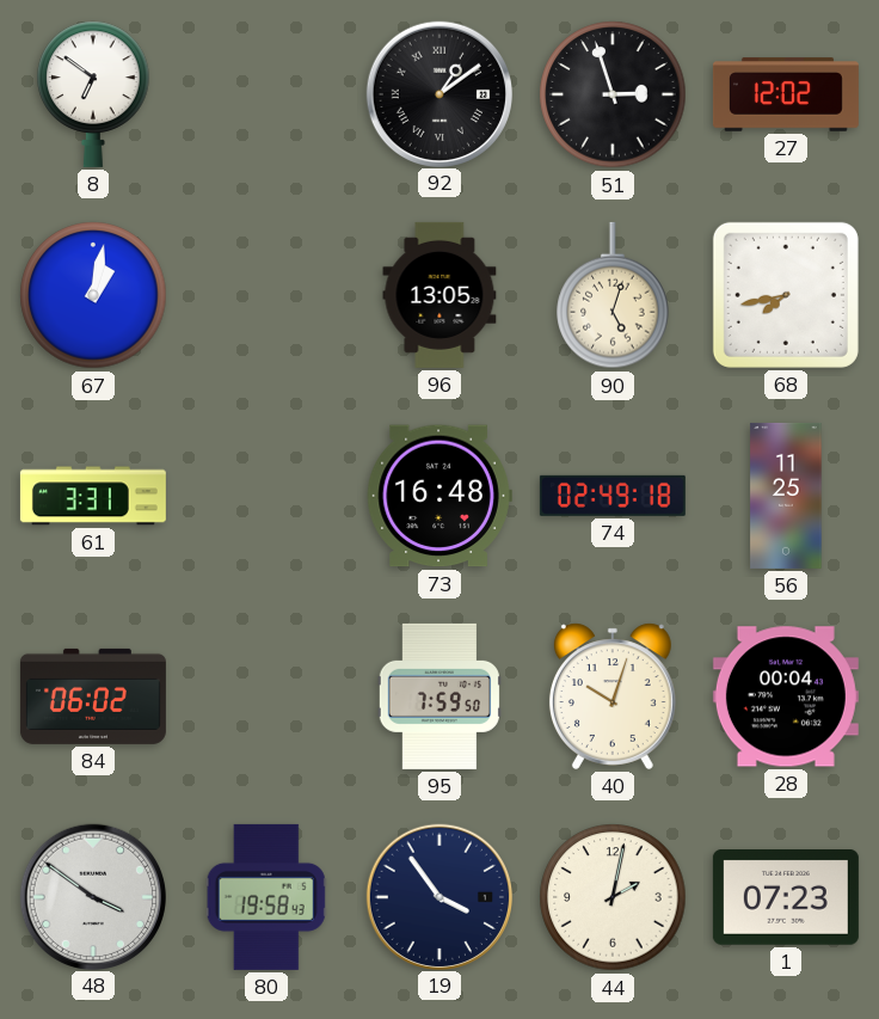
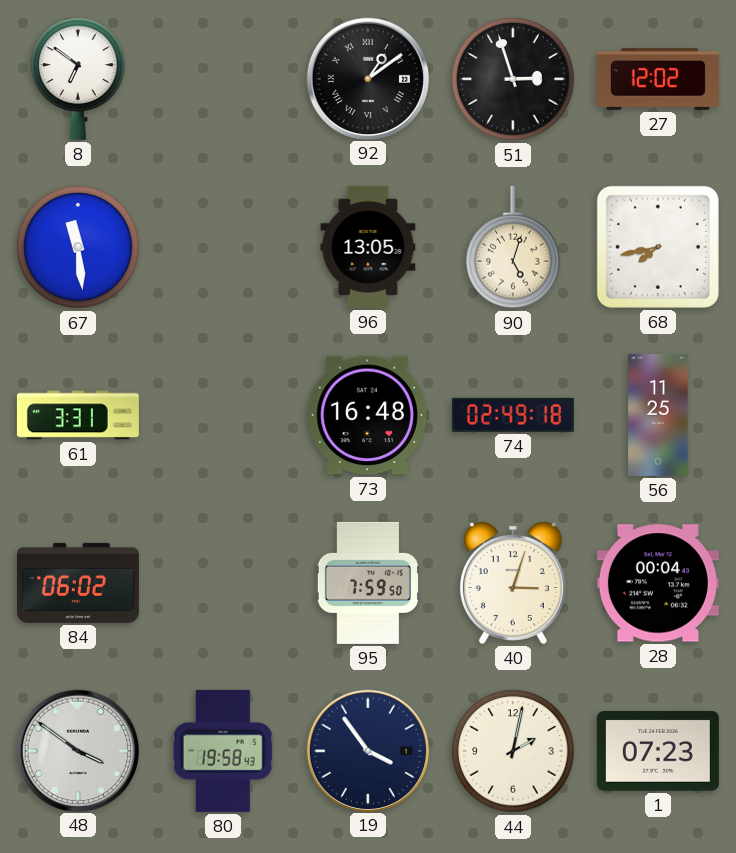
67: 1:02 -> 11:29
40: 10:03 -> 3:03
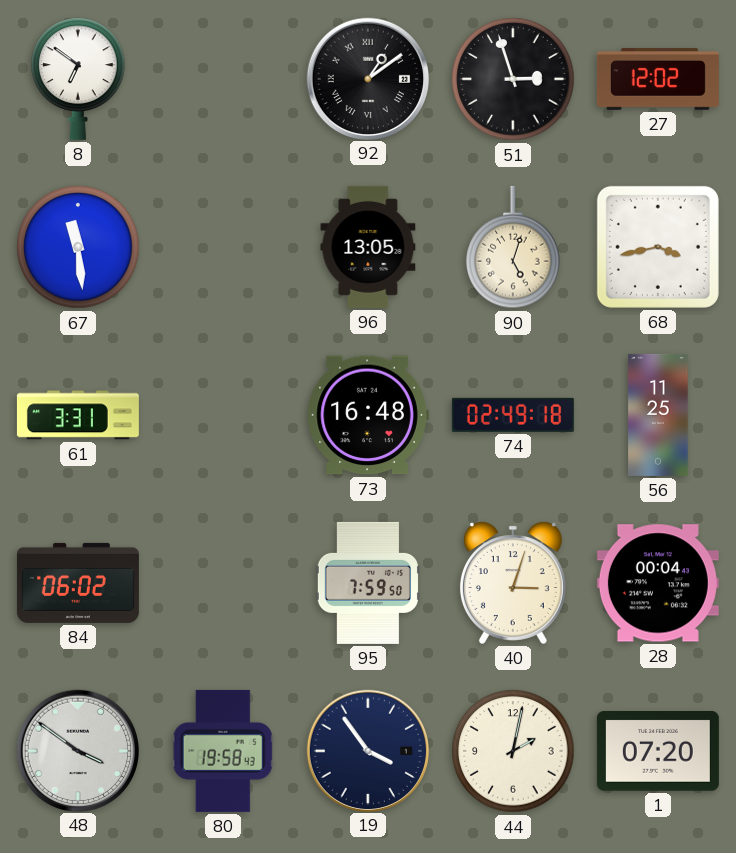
68: 7:43 -> 3:43
1: 07:23 -> 07:20
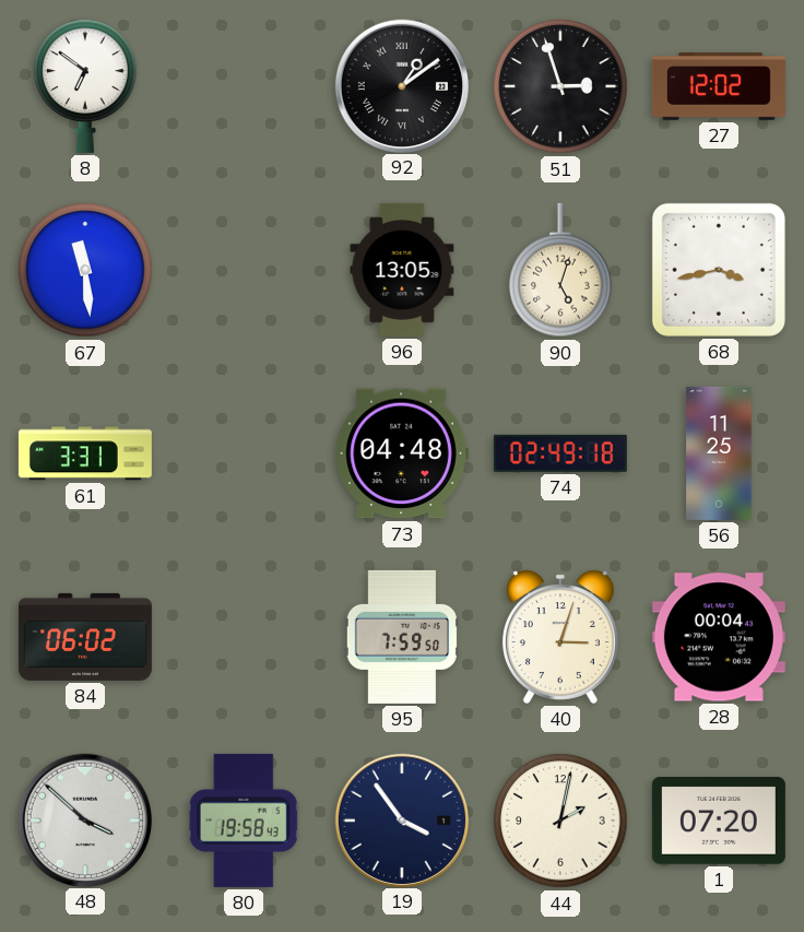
73: 16:48 -> 04:48
48: 3:51 -> 3:52
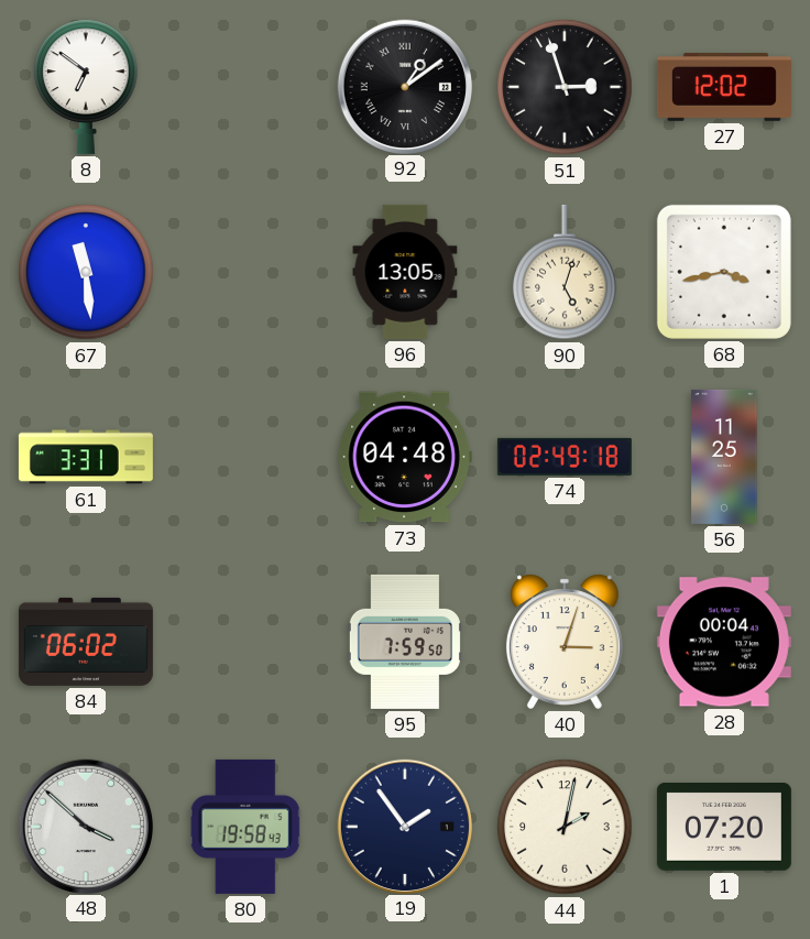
19: 3:54 -> 1:54
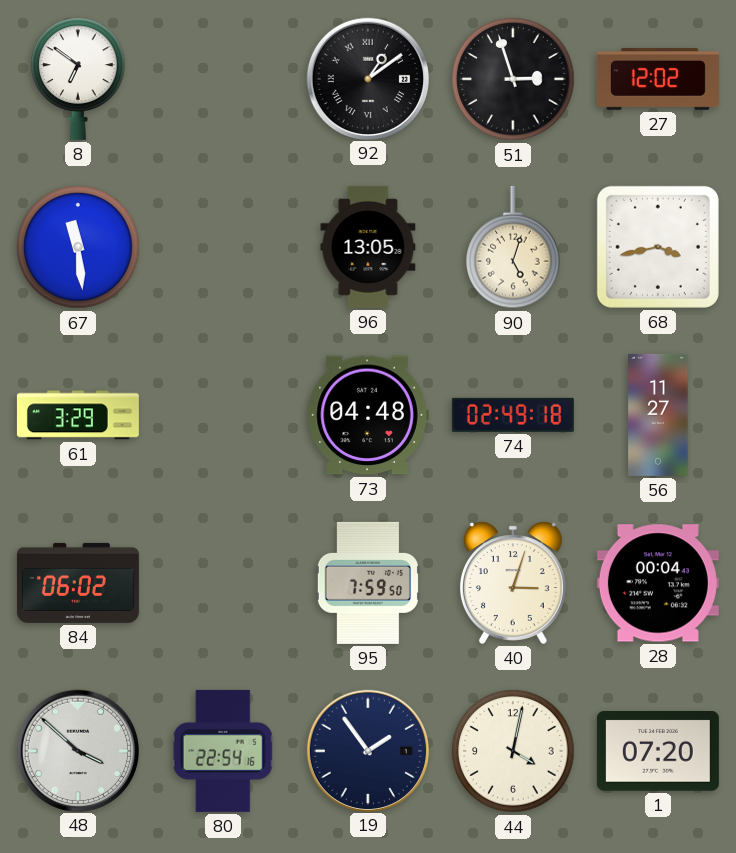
61: 3:31 -> 3:29
56: 11:25 -> 11:27
80: 19:58 -> 22:54
44: 2:02 -> 4:02
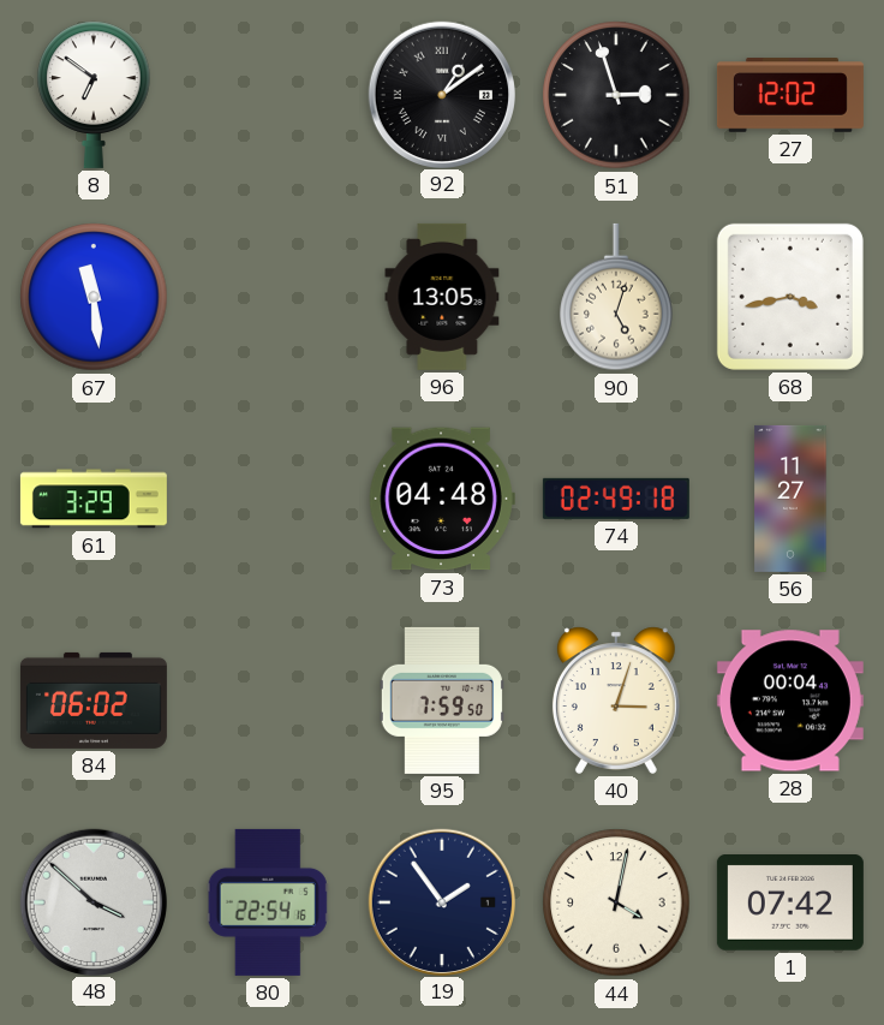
1: 07:20 -> 07:42
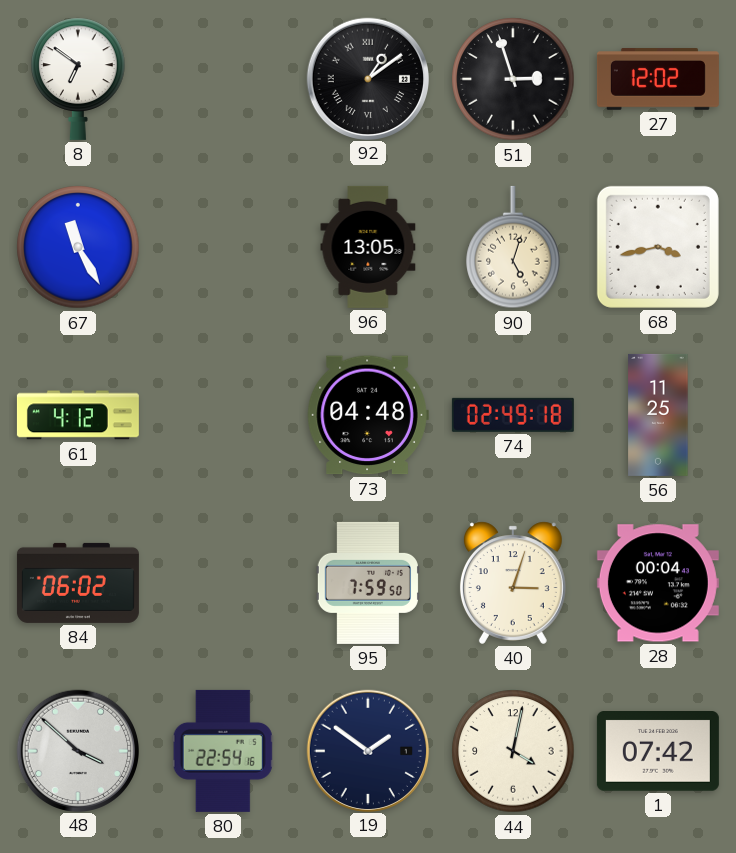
67: 11:29 -> 11:25
61: 3:29 -> 4:12
56: 11:27 -> 11:25
19: 1:54 -> 1:51
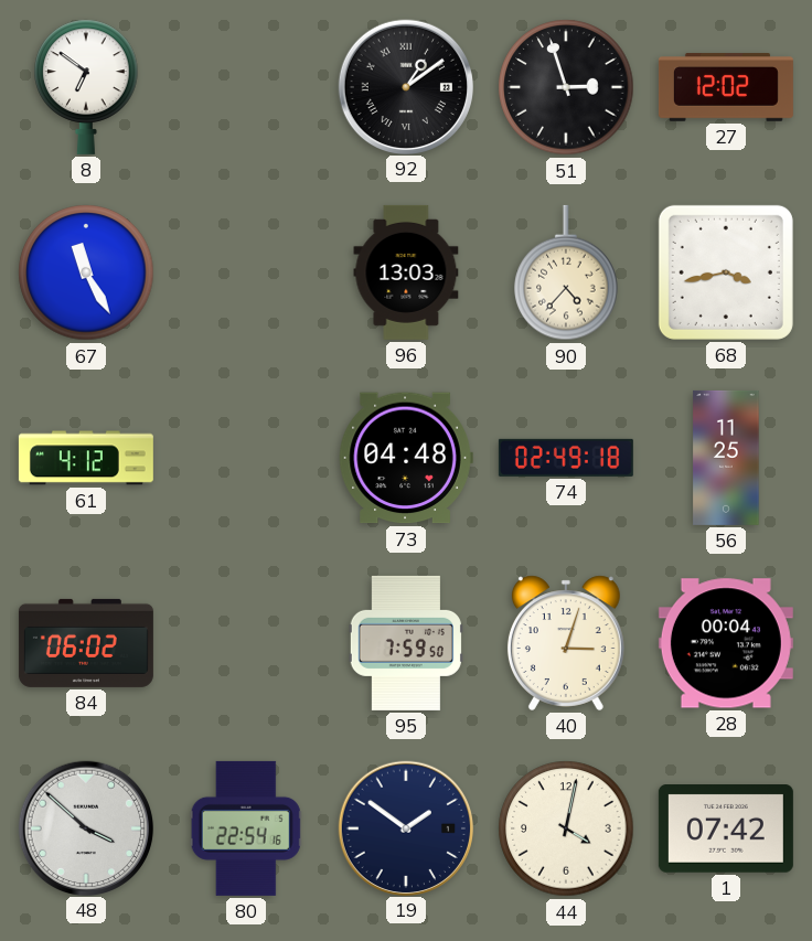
96: 13:05 -> 13:03
90: 5:03 -> 4:37
